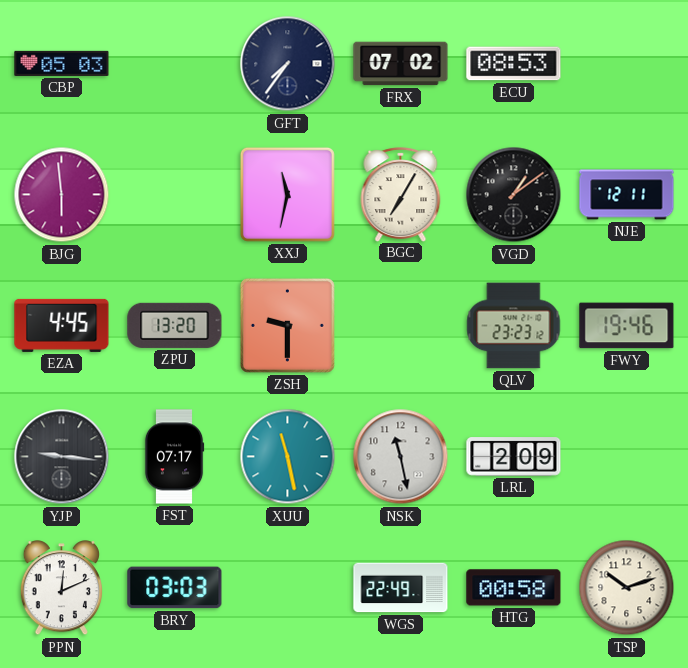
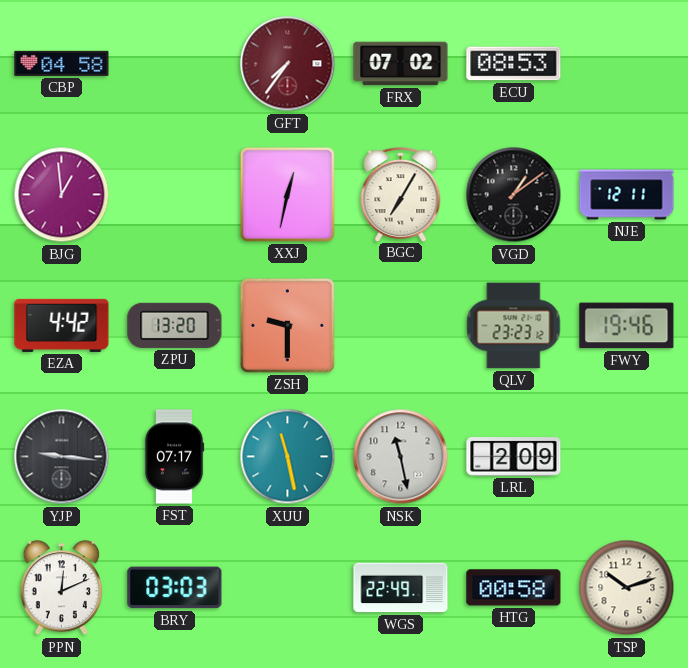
CBP: 05:03 -> 04:58
GFT dial: navy -> burgundy
BJG: 5:59 -> 12:59
XXJ: 11:32 -> 12:32
EZA: 4:45 -> 4:42
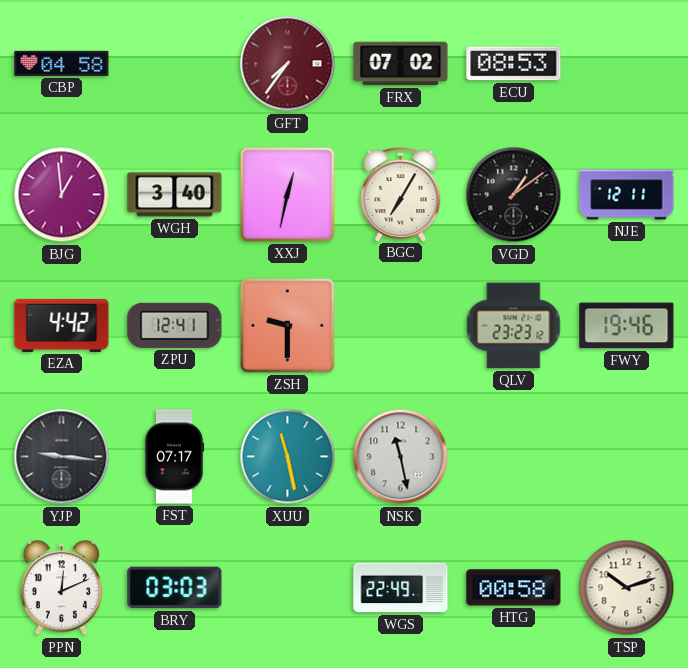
WGH: none -> 3:40
ZPU: 13:20 -> 12:41
LRL: 2:09 -> none
